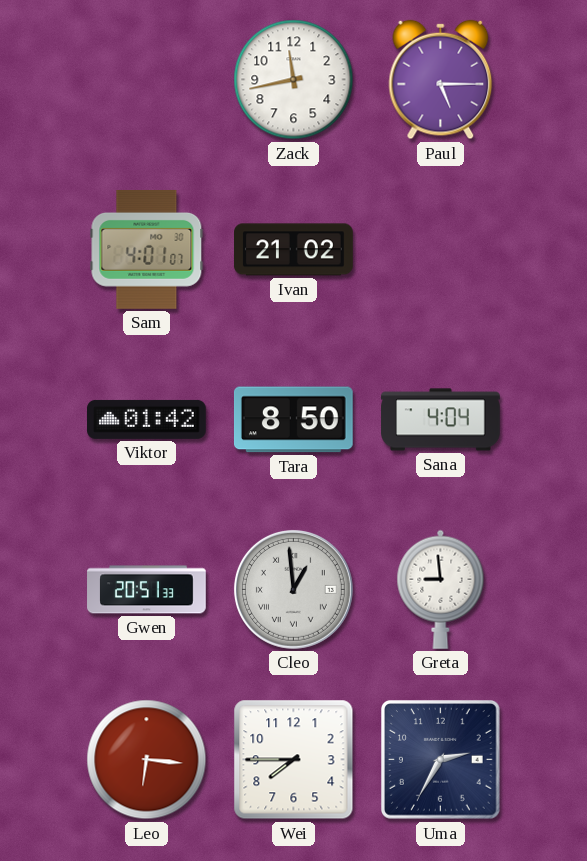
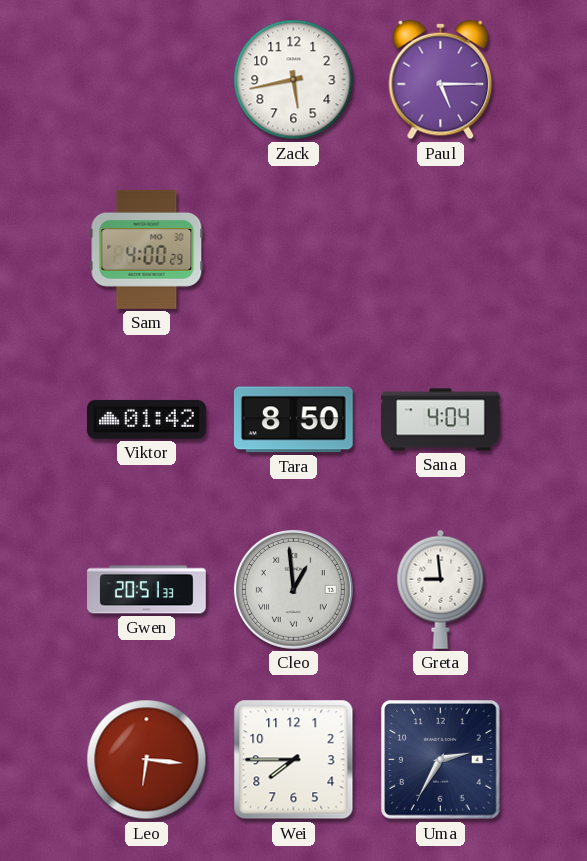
Zack: 11:43 -> 5:43
Sam: 4:01 -> 4:00
Ivan: 21:02 -> none
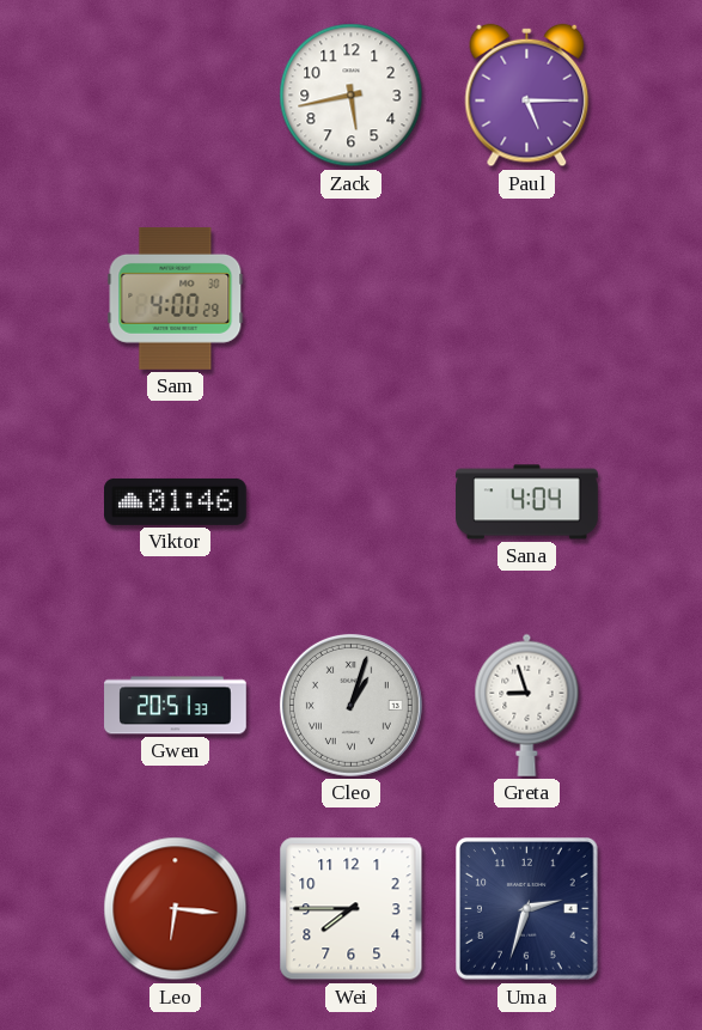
Viktor: 01:42 -> 01:46
Tara: 8:50 -> none
Cleo: 12:59 -> 1:03
Greta: 8:59 -> 8:57
Uma: 2:35 -> 2:33
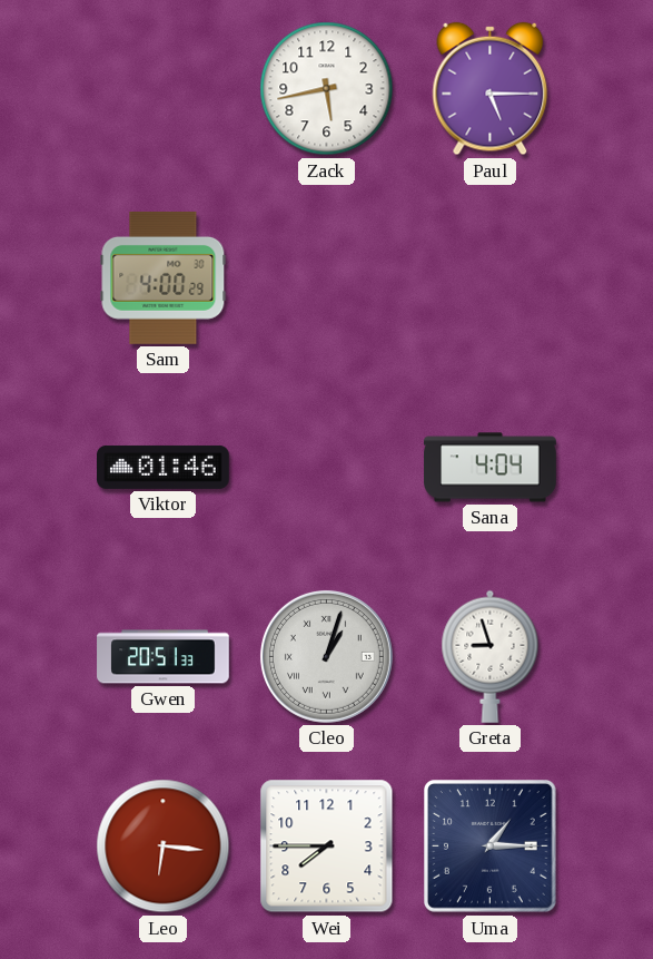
Uma: 2:33 -> 1:15
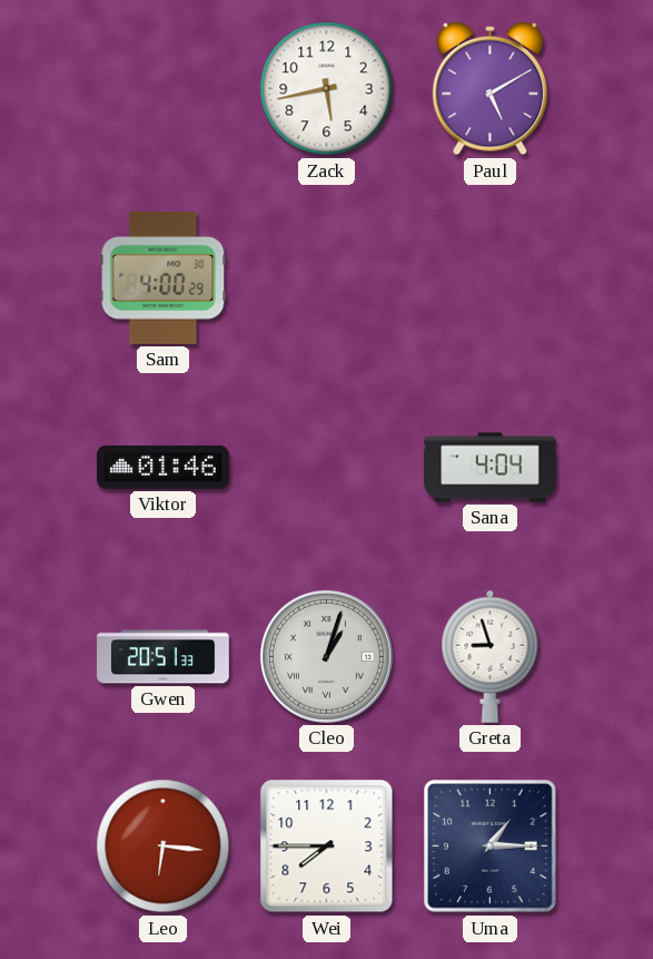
Paul: 5:15 -> 5:10
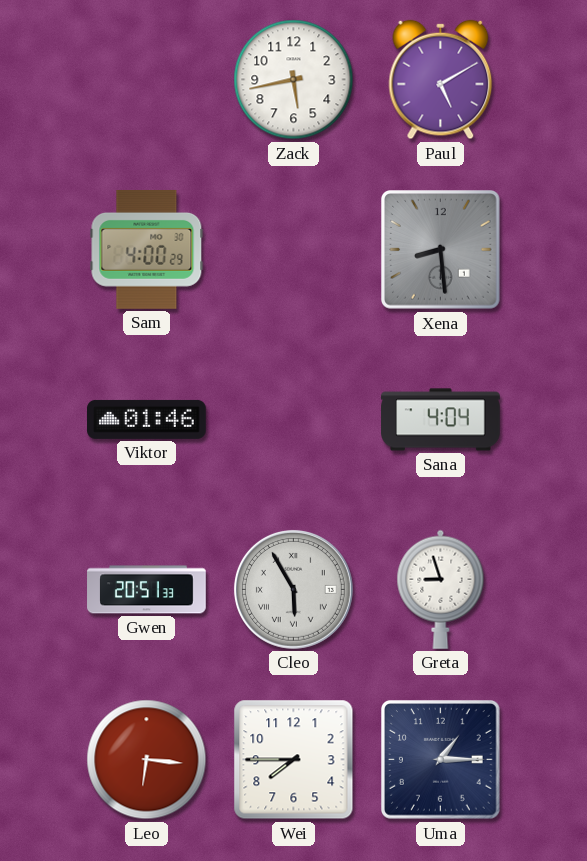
Xena: none -> 8:29
Cleo: 1:03 -> 5:55
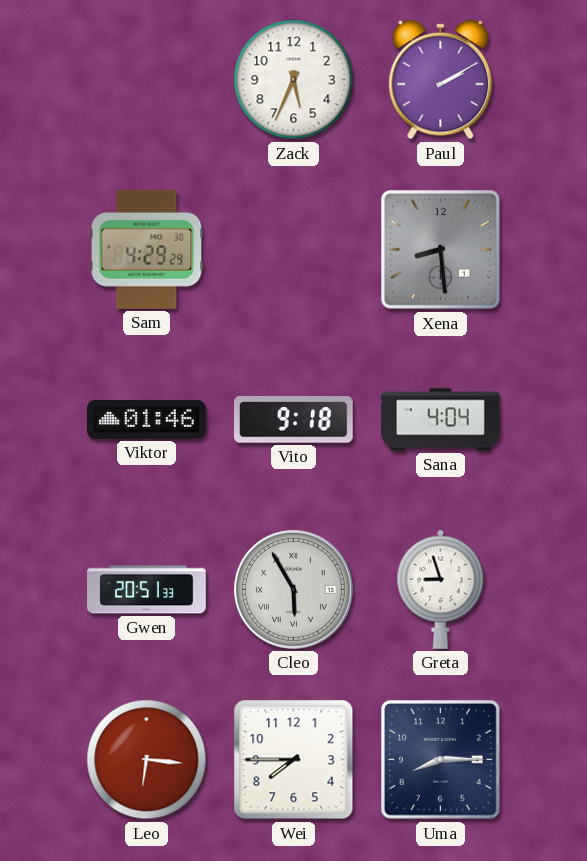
Zack: 5:43 -> 5:34
Paul: 5:10 -> 2:10
Sam: 4:00 -> 4:29
Vito: none -> 9:18
Uma: 1:15 -> 8:15
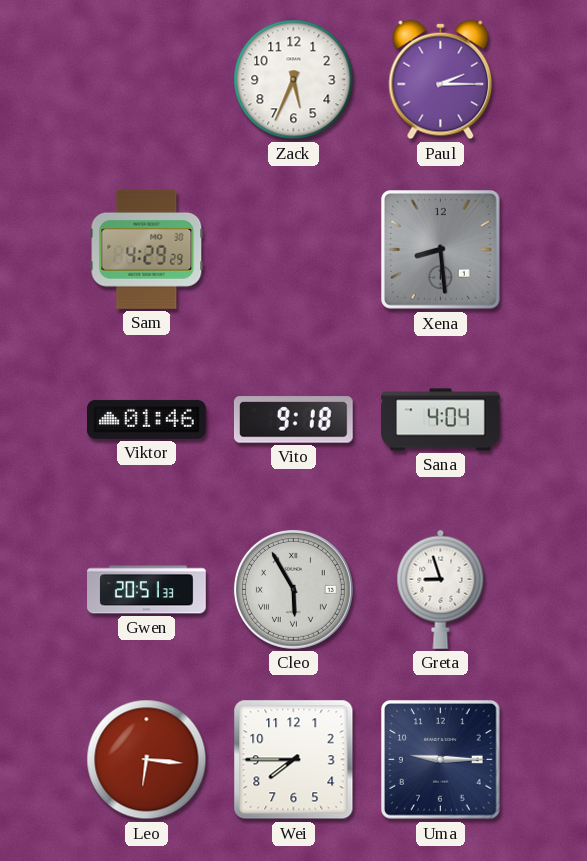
Paul: 2:10 -> 2:15
Uma: 8:15 -> 9:15
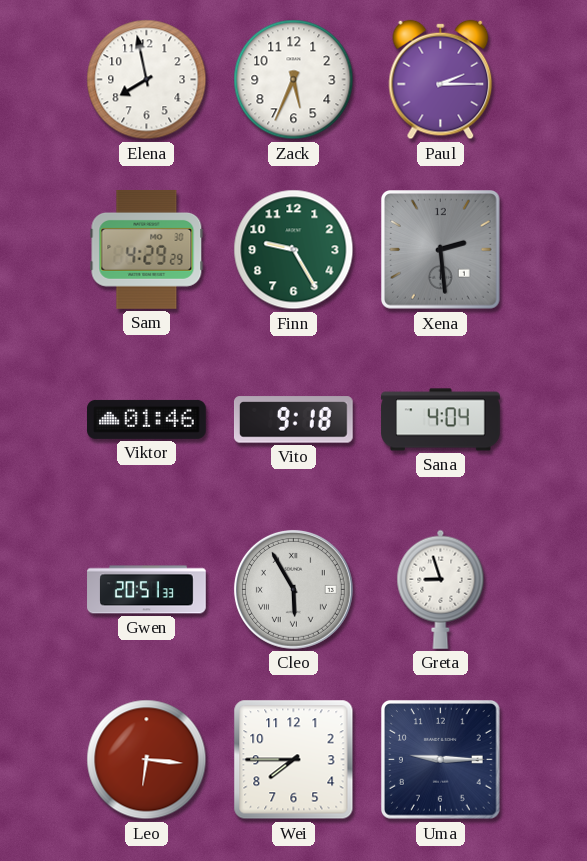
Elena: none -> 7:58
Finn: none -> 9:25
Xena: 8:29 -> 2:29
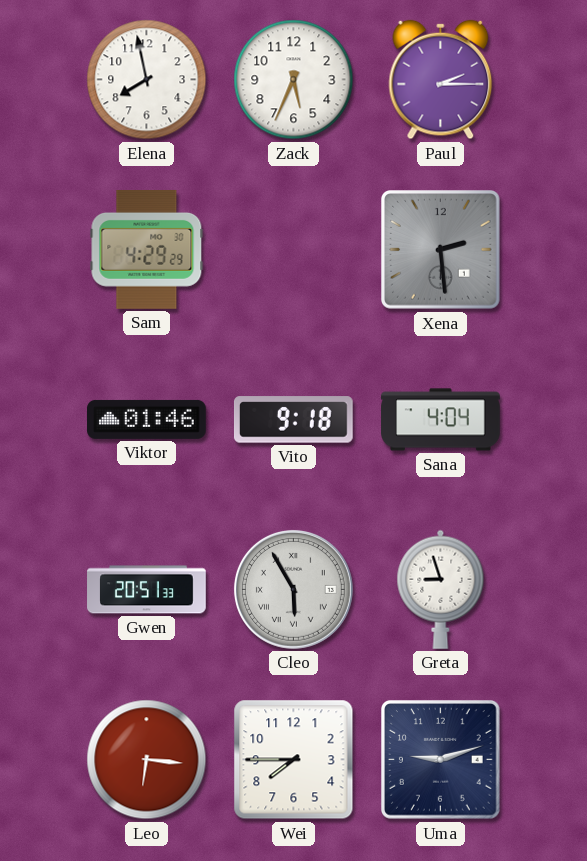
Finn: 9:25 -> none
Uma: 9:15 -> 9:12
